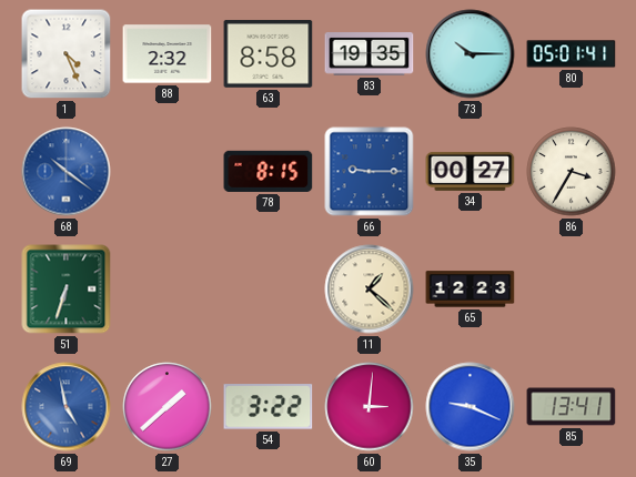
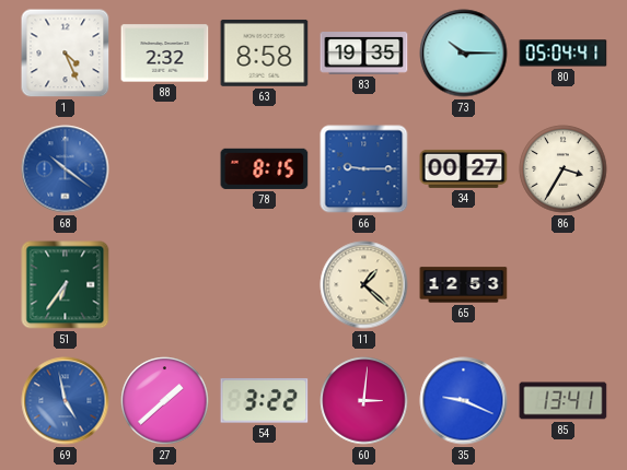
80: 05:01 -> 05:04
51: 6:33 -> 6:36
65: 12:23 -> 12:53
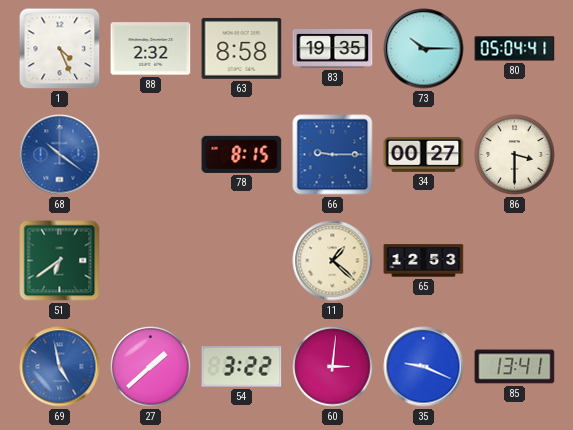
86: 3:35 -> 3:30
51: 6:36 -> 6:39
